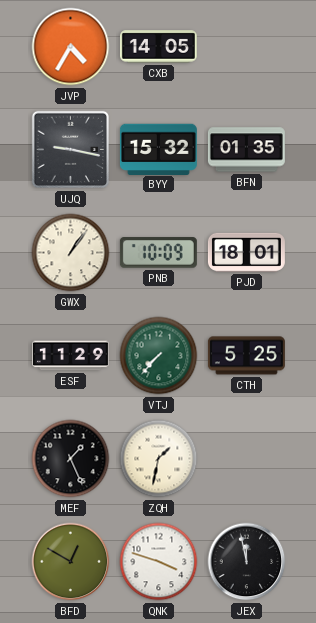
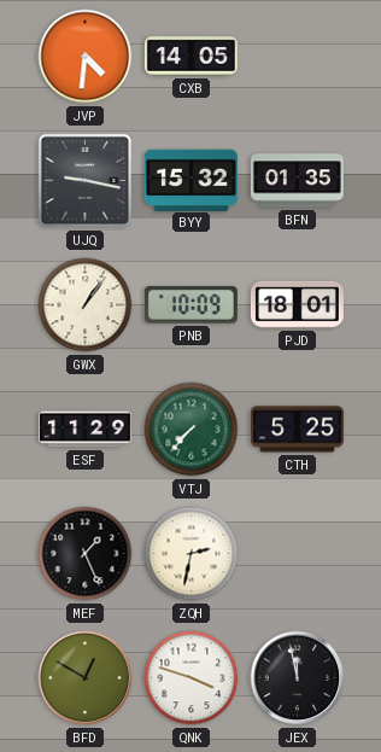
JVP: 4:35 -> 4:31
ZQH: 1:32 -> 2:32
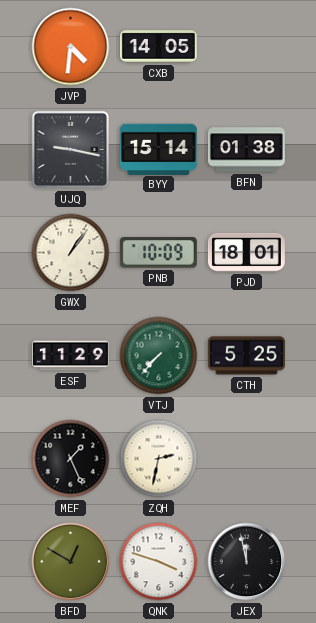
BYY: 15:32 -> 15:14
BFN: 01:35 -> 01:38
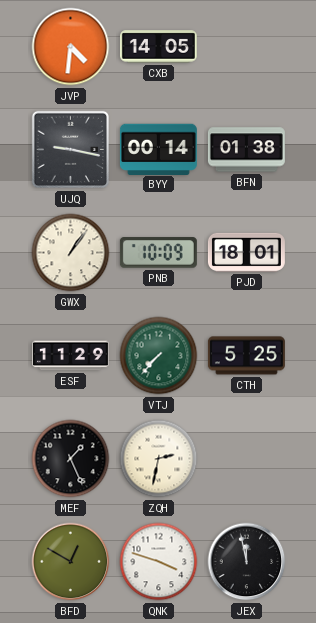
BYY: 15:14 -> 00:14
